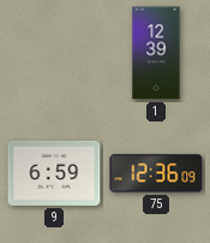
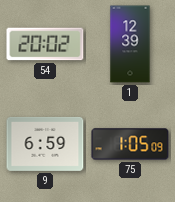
54: none -> 20:02
75: 12:36 -> 1:05
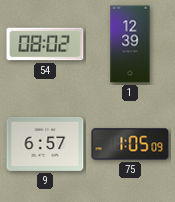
54: 20:02 -> 08:02
9: 6:59 -> 6:57
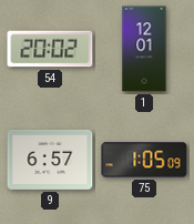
54: 08:02 -> 20:02
1: 12:39 -> 12:01
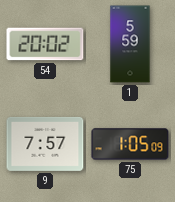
1: 12:01 -> 5:59
9: 6:57 -> 7:57
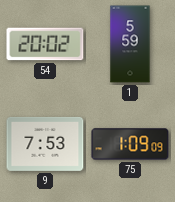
9: 7:57 -> 7:53
75: 1:05 -> 1:09
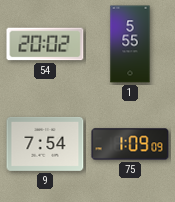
1: 5:59 -> 5:55
9: 7:53 -> 7:54
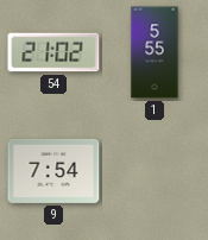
54: 20:02 -> 21:02
75: 1:09 -> none
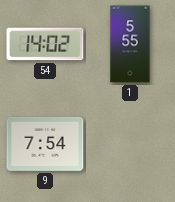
54: 21:02 -> 14:02
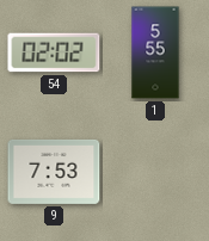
54: 14:02 -> 02:02
9: 7:54 -> 7:53
